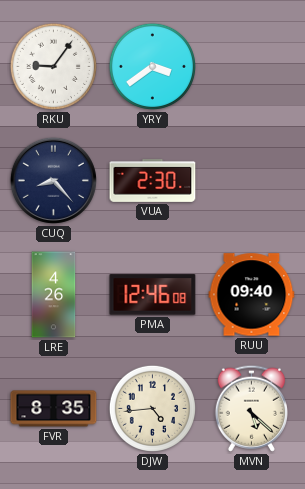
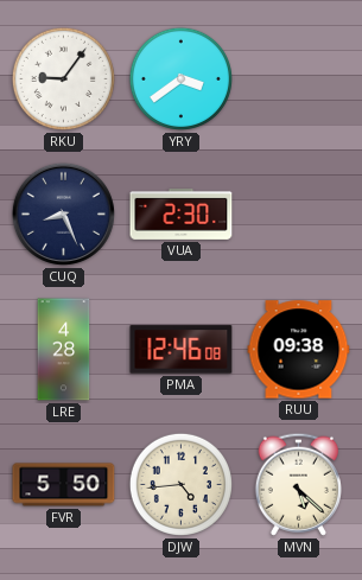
CUQ: 8:23 -> 8:26
LRE: 4:26 -> 4:28
RUU: 09:40 -> 09:38
FVR: 8:35 -> 5:50
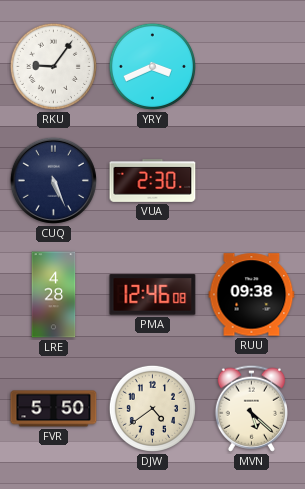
YRY: 3:39 -> 3:41
CUQ: 8:26 -> 5:26
DJW: 4:44 -> 4:39
